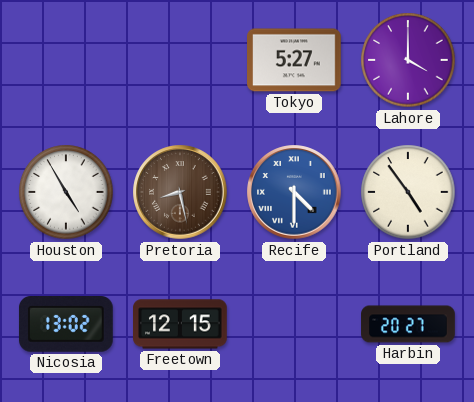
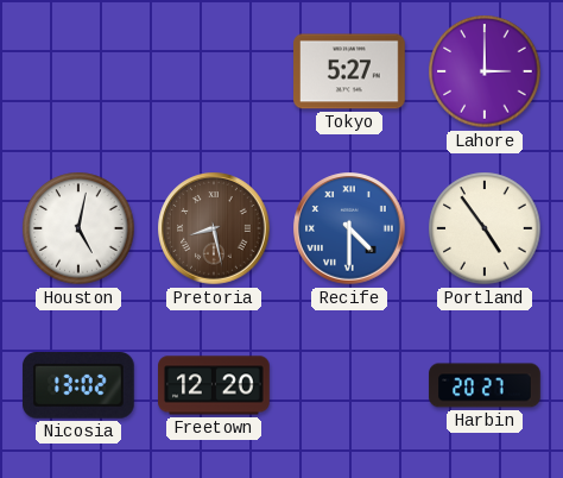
Lahore: 4:00 -> 3:00
Houston: 4:55 -> 5:02
Freetown: 12:15 -> 12:20
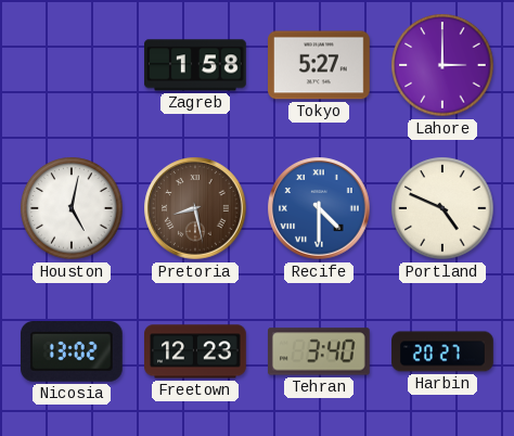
Zagreb: none -> 1:58
Portland: 4:54 -> 4:49
Freetown: 12:20 -> 12:23
Tehran: none -> 3:40
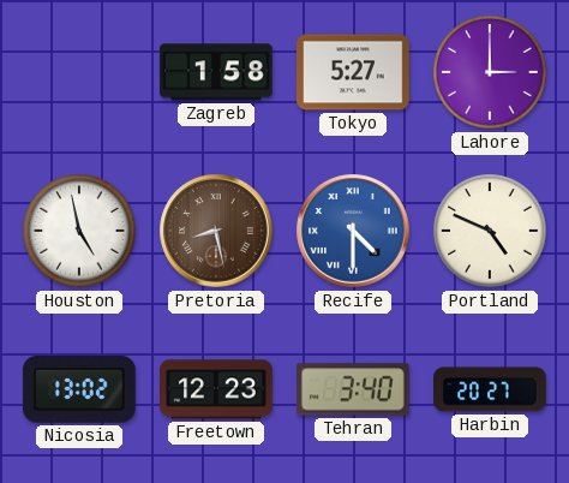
Houston: 5:02 -> 4:58
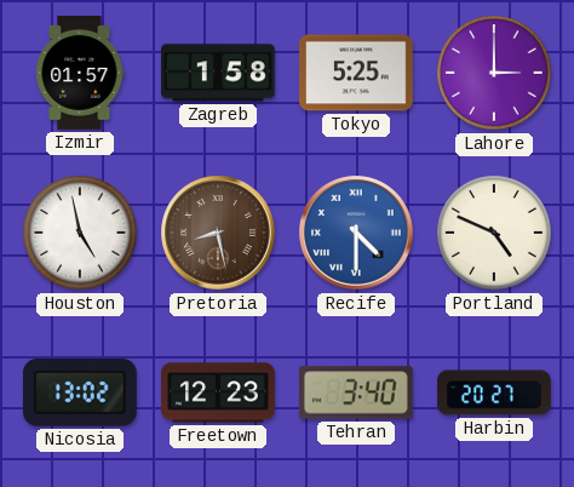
Izmir: none -> 01:57
Tokyo: 5:27 -> 5:25
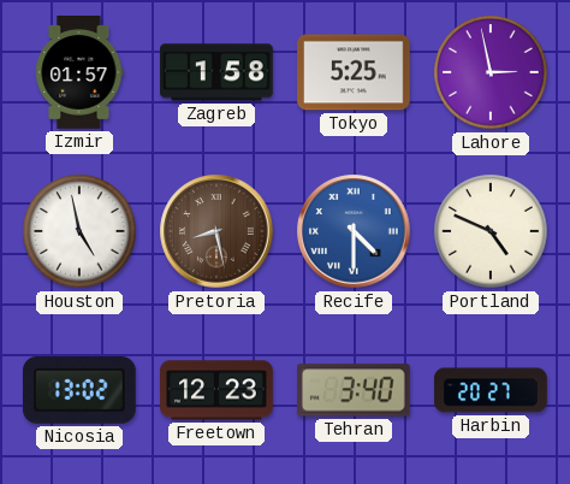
Lahore: 3:00 -> 2:58
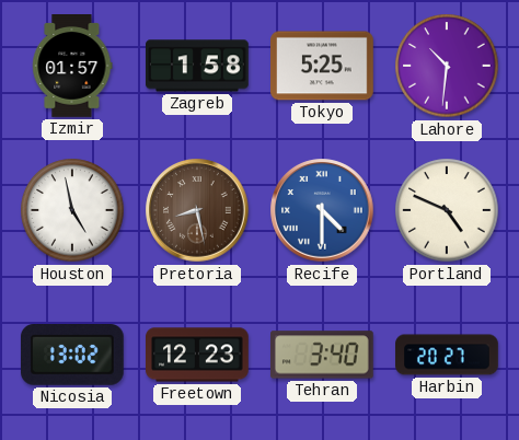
Lahore: 2:58 -> 10:31
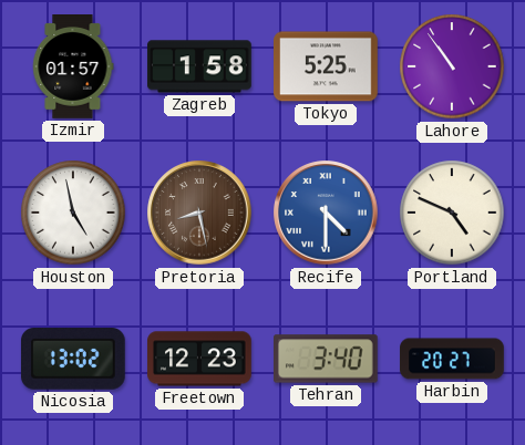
Lahore: 10:31 -> 10:54
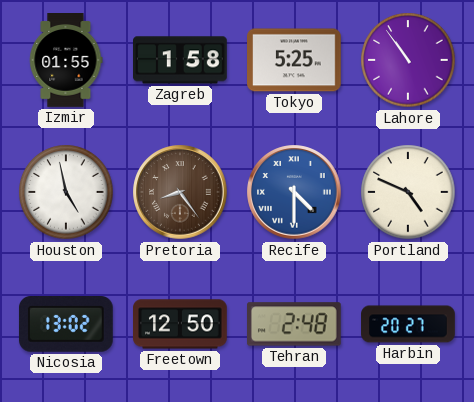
Izmir: 01:57 -> 01:55
Pretoria: 8:28 -> 8:24
Freetown: 12:23 -> 12:50
Tehran: 3:40 -> 2:48
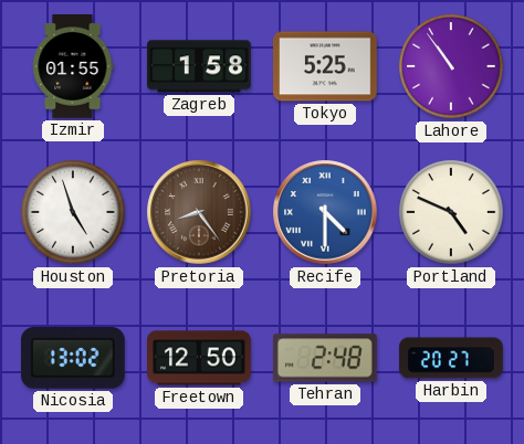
Houston: 4:58 -> 4:57
